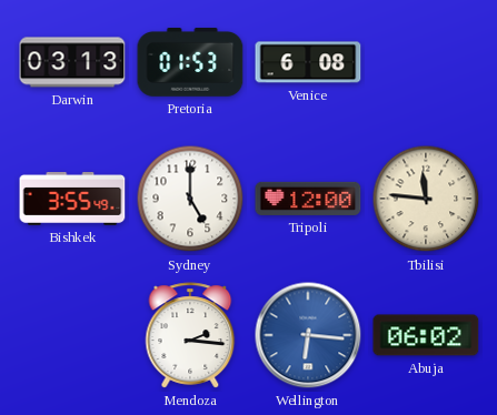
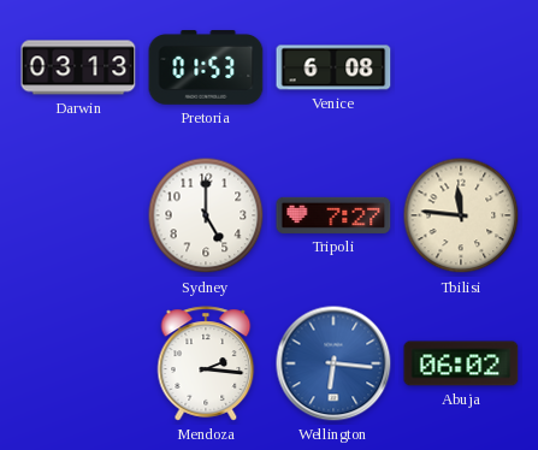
Bishkek: 3:55 -> none
Tripoli: 12:00 -> 7:27
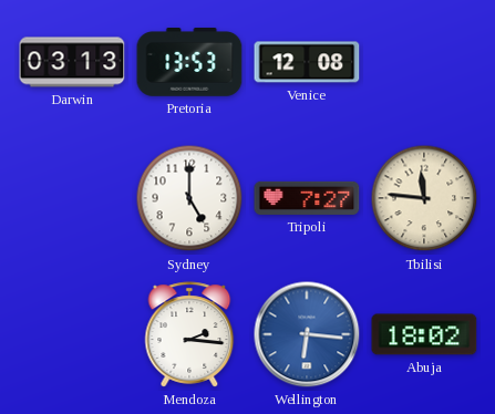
Pretoria: 01:53 -> 13:53
Venice: 6:08 -> 12:08
Abuja: 06:02 -> 18:02
